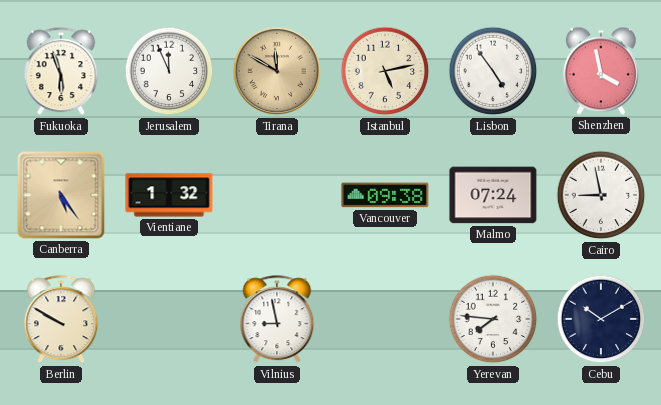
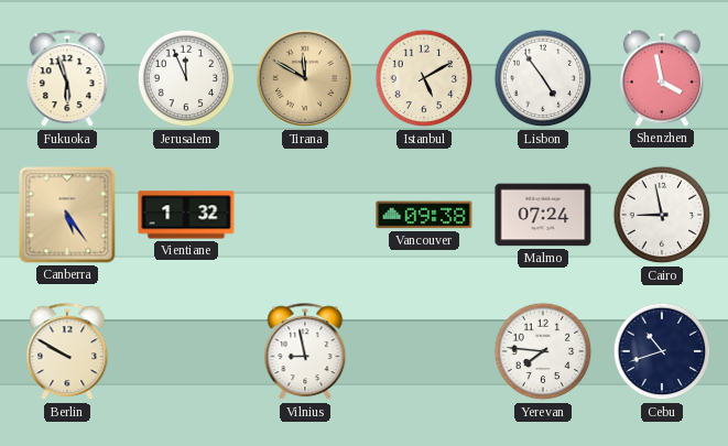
Istanbul: 5:13 -> 5:10
Cebu: 10:10 -> 10:42
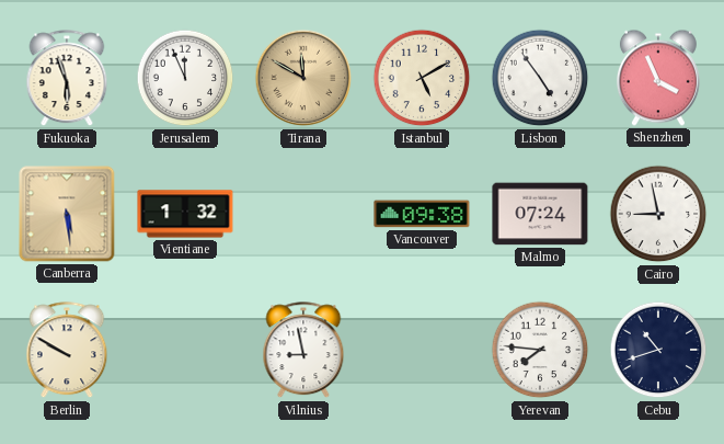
Shenzhen: 3:58 -> 3:56
Canberra: 5:24 -> 5:29
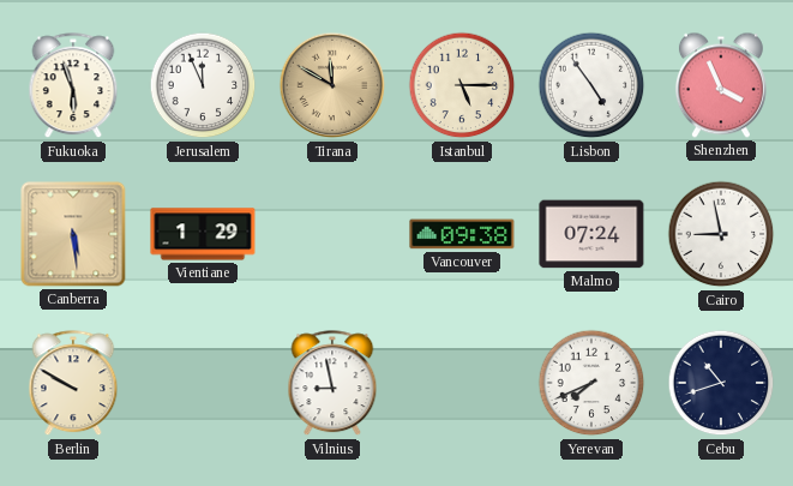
Istanbul: 5:10 -> 5:15
Vientiane: 1:32 -> 1:29
Yerevan: 7:46 -> 7:41
